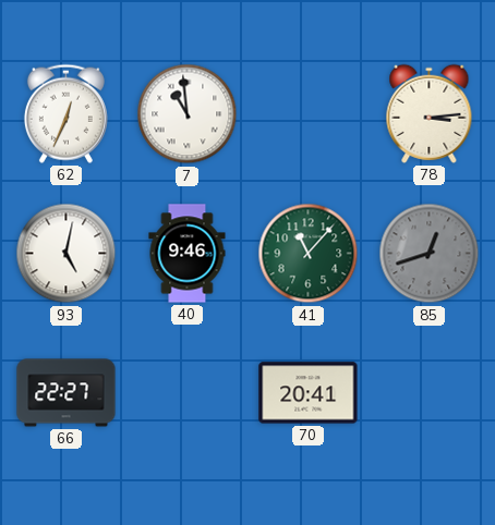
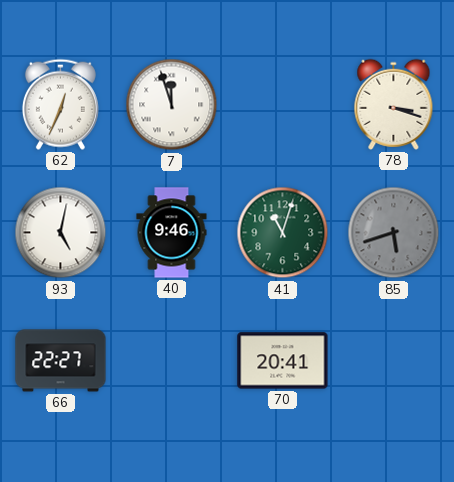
7: 10:59 -> 11:57
78: 3:14 -> 3:18
41: 11:07 -> 11:03
85: 12:42 -> 5:42
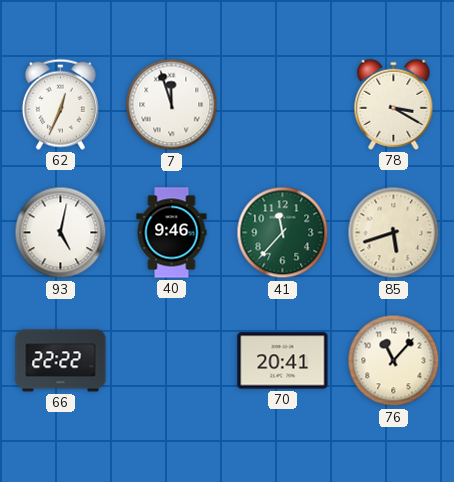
78: 3:18 -> 3:20
41: 11:03 -> 11:37
85 dial: grey -> cream
66: 22:27 -> 22:22
76: none -> 11:07
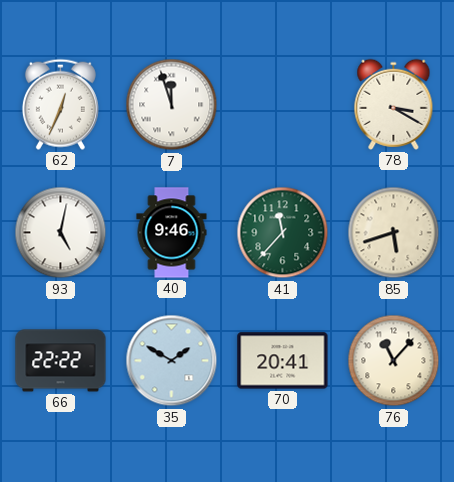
35: none -> 1:50
